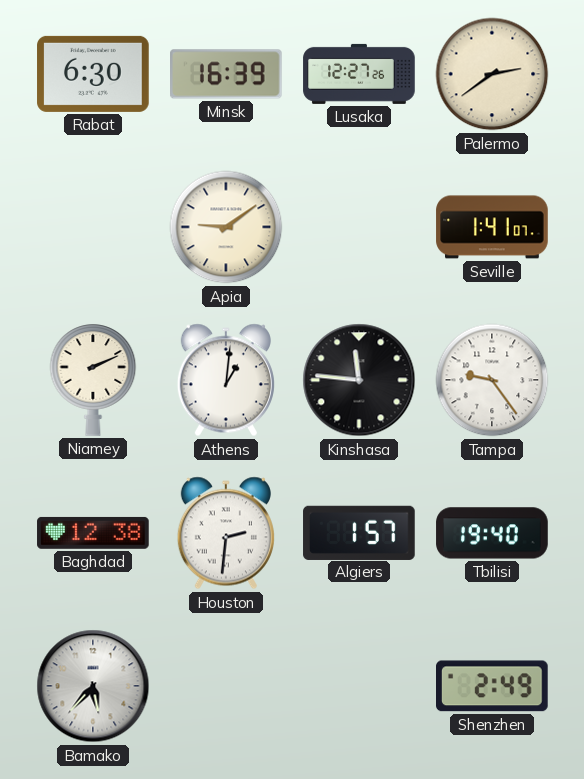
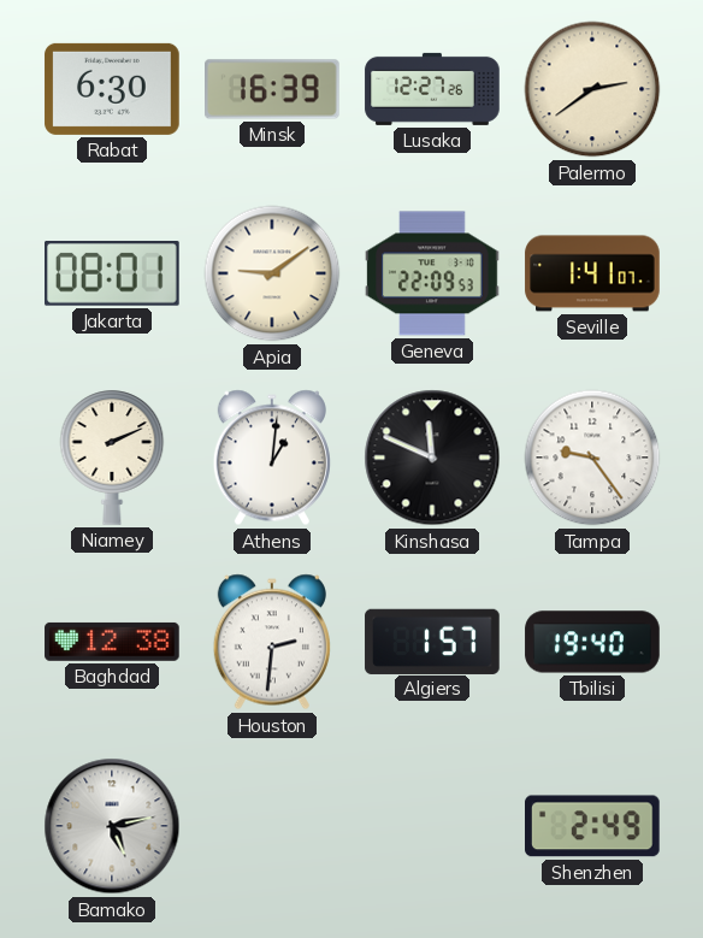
Jakarta: none -> 08:01
Geneva: none -> 22:09
Kinshasa: 11:46 -> 11:49
Bamako: 5:37 -> 5:13
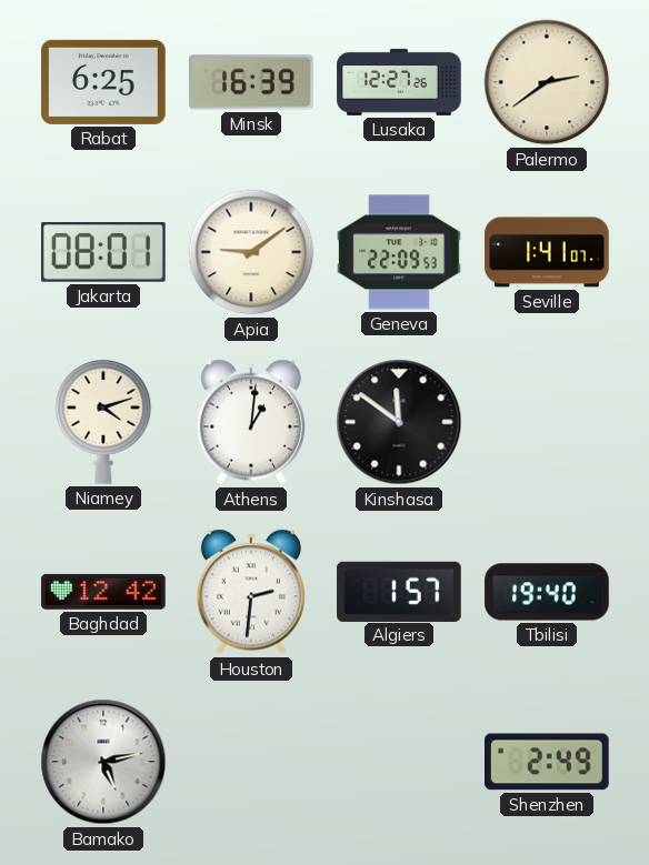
Rabat: 6:30 -> 6:25
Niamey: 2:11 -> 4:12
Kinshasa: 11:49 -> 11:51
Tampa: 9:24 -> none
Baghdad: 12:38 -> 12:42
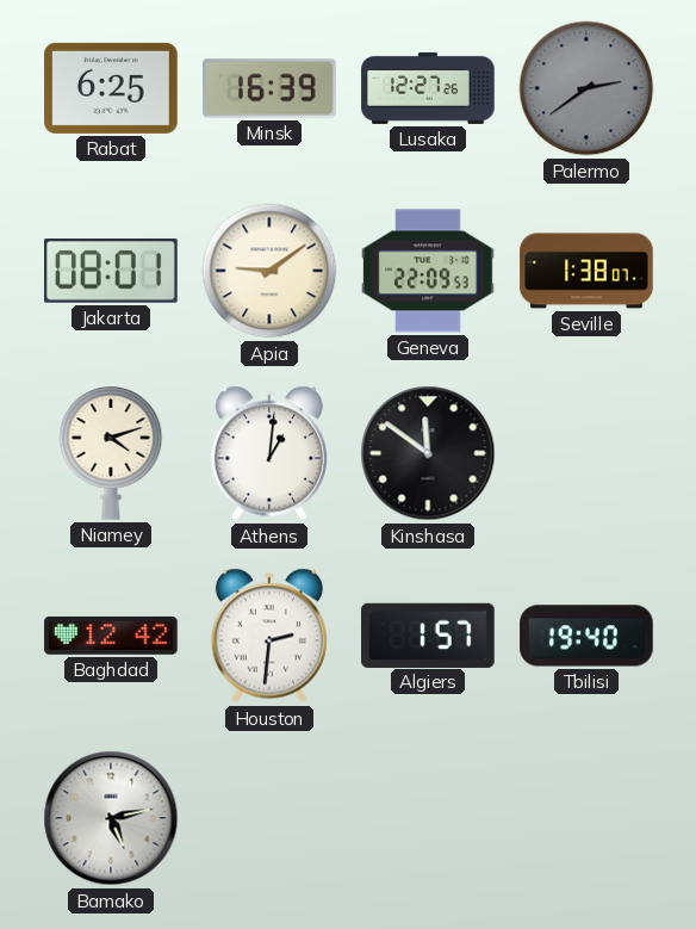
Palermo dial: cream -> grey
Seville: 1:41 -> 1:38
Shenzhen: 2:49 -> none
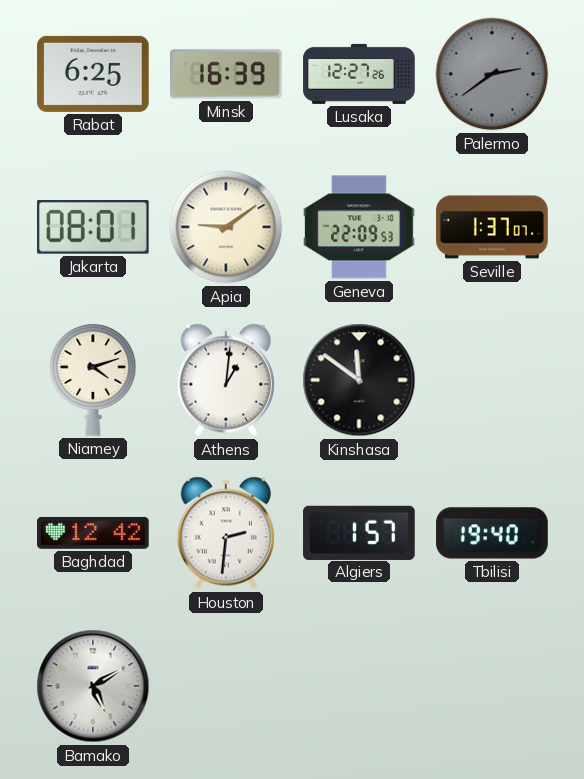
Seville: 1:38 -> 1:37
Bamako: 5:13 -> 5:10
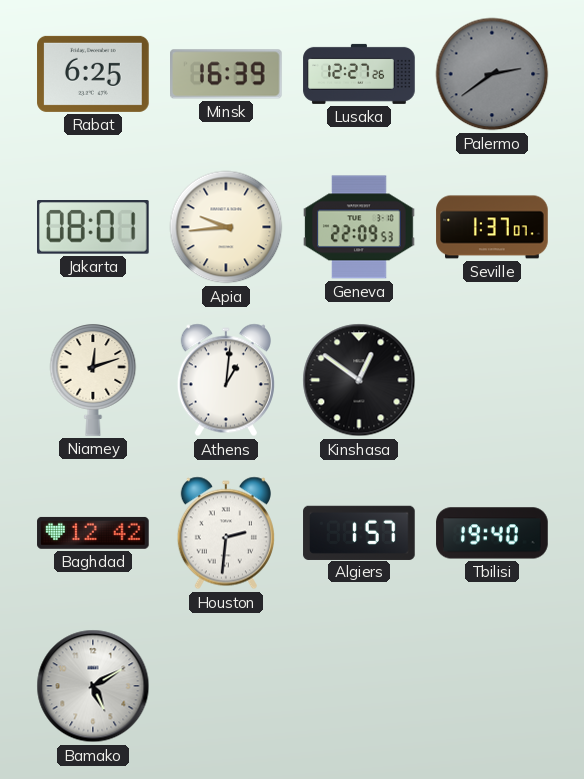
Apia: 9:09 -> 9:44
Niamey: 4:12 -> 12:12
Kinshasa: 11:51 -> 12:51
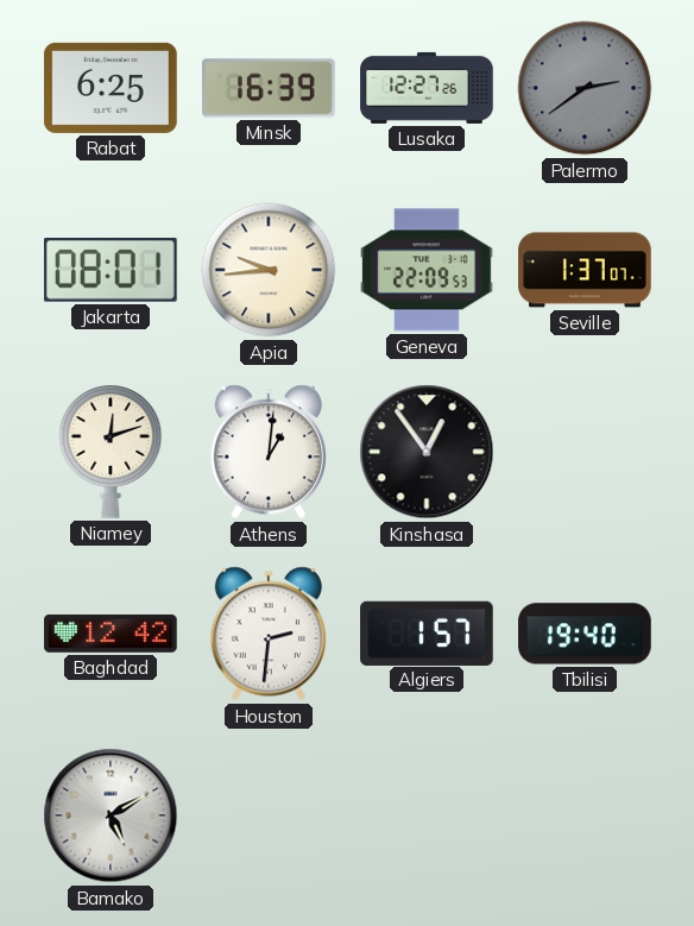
Kinshasa: 12:51 -> 12:54
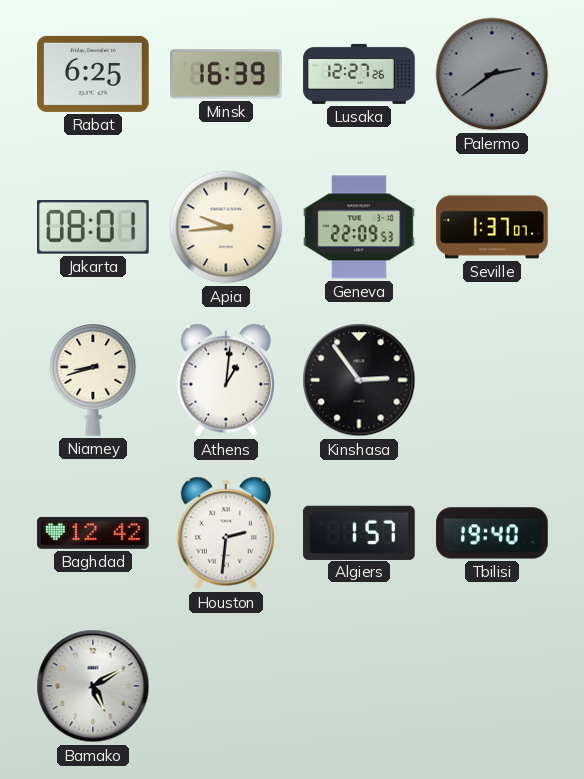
Niamey: 12:12 -> 8:42
Kinshasa: 12:54 -> 2:54
